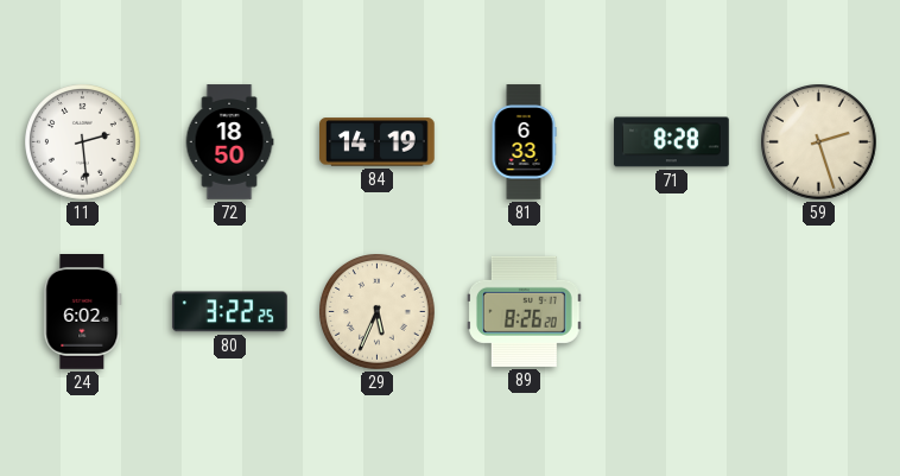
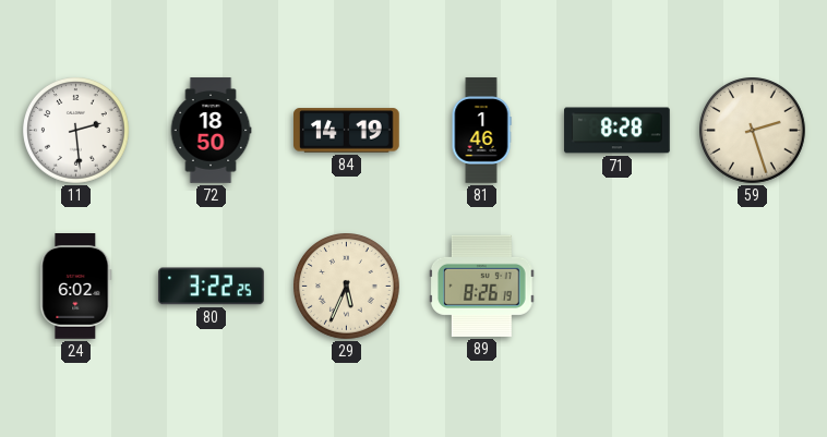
81: 6:33 -> 1:46
89: 8:26:20 -> 8:26:19
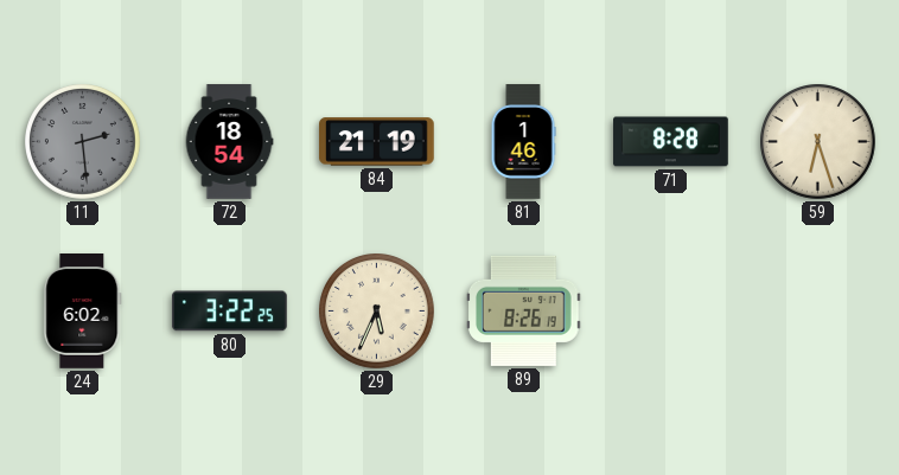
11 dial: white -> grey
72: 18:50 -> 18:54
84: 14:19 -> 21:19
59: 2:27 -> 6:27
